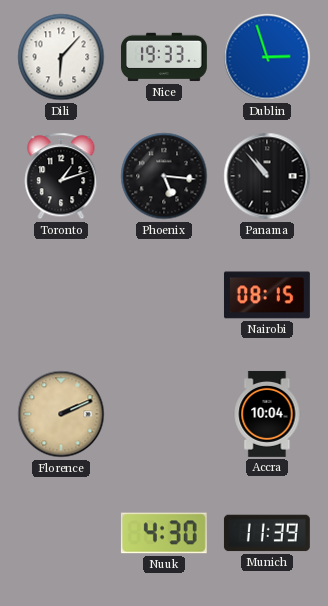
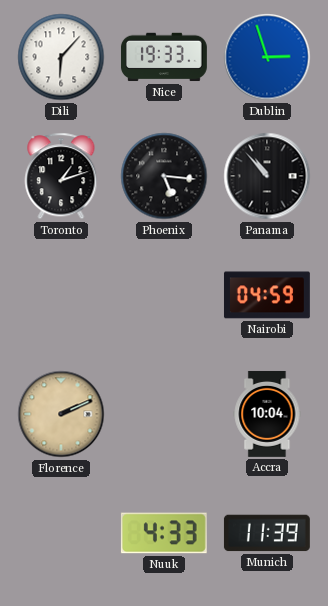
Nairobi: 08:15 -> 04:59
Nuuk: 4:30 -> 4:33
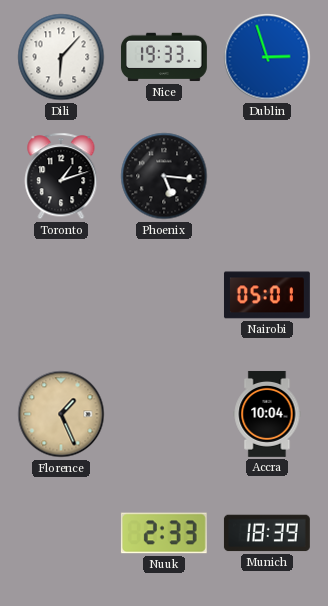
Panama: 10:53 -> none
Nairobi: 04:59 -> 05:01
Florence: 2:11 -> 1:26
Nuuk: 4:33 -> 2:33
Munich: 11:39 -> 18:39
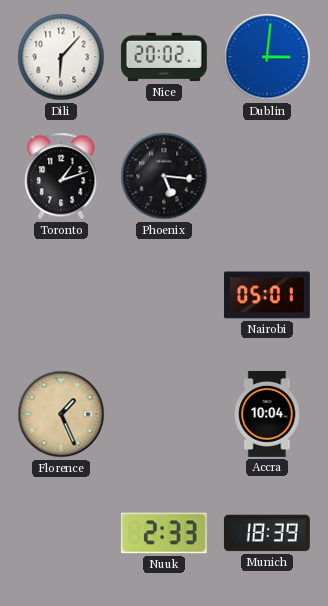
Nice: 19:33 -> 20:02
Dublin: 2:57 -> 3:01
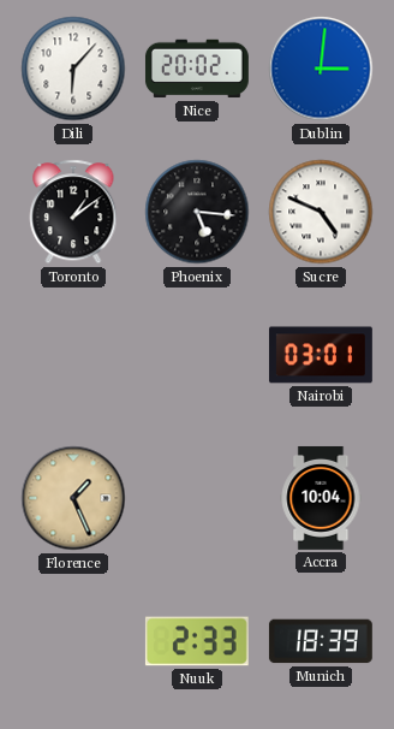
Toronto: 1:12 -> 1:09
Sucre: none -> 4:49
Nairobi: 05:01 -> 03:01
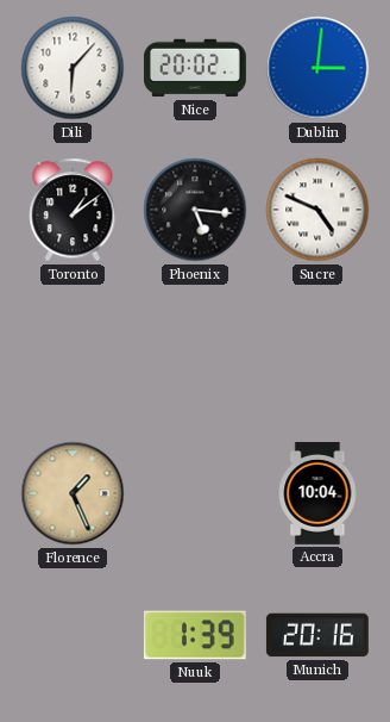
Nairobi: 03:01 -> none
Nuuk: 2:33 -> 1:39
Munich: 18:39 -> 20:16
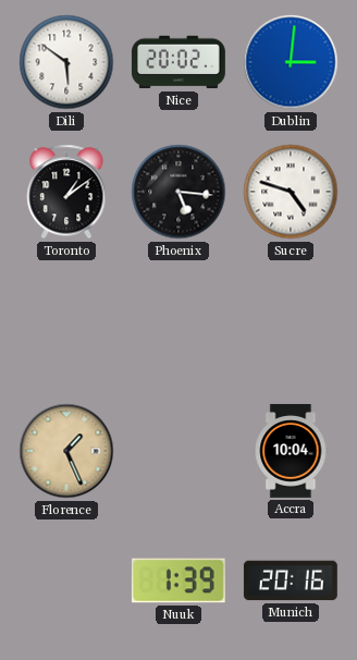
Dili: 6:07 -> 5:51
Sucre: 4:49 -> 4:48
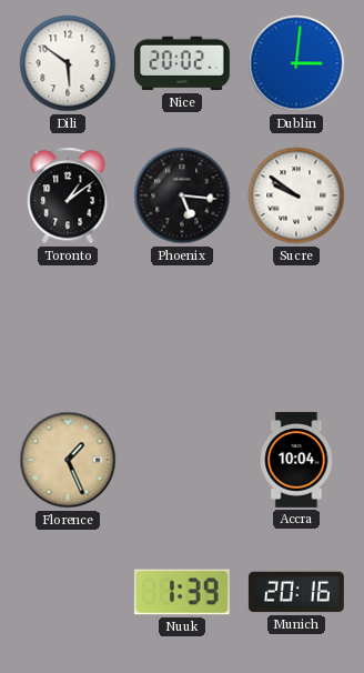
Sucre: 4:48 -> 9:51
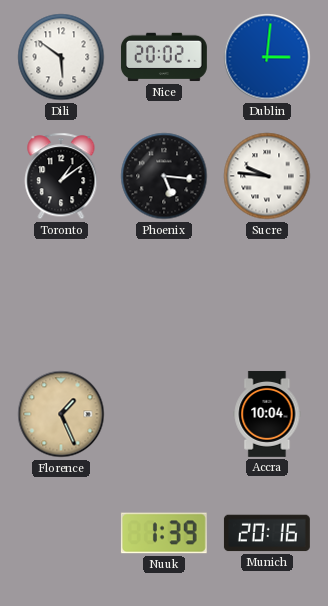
Sucre: 9:51 -> 9:46
